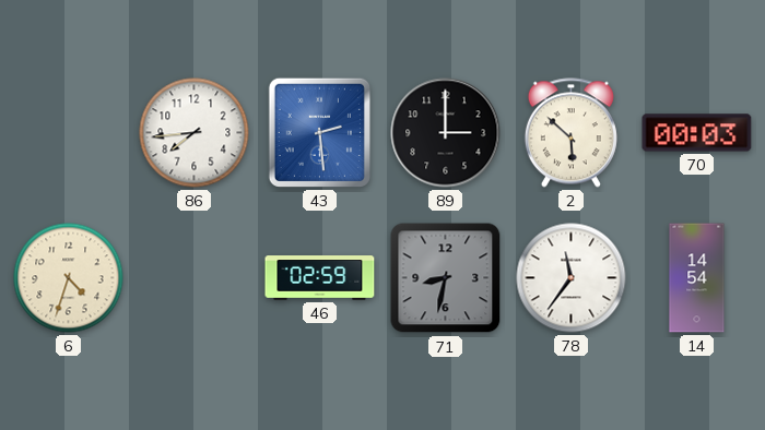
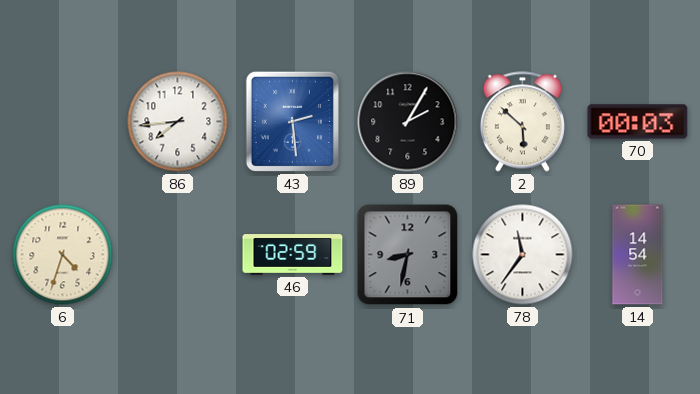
89: 3:00 -> 2:05
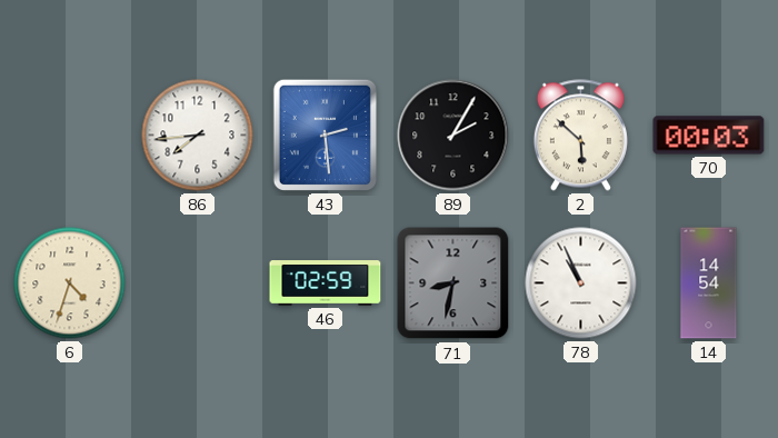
78: 11:36 -> 10:56
